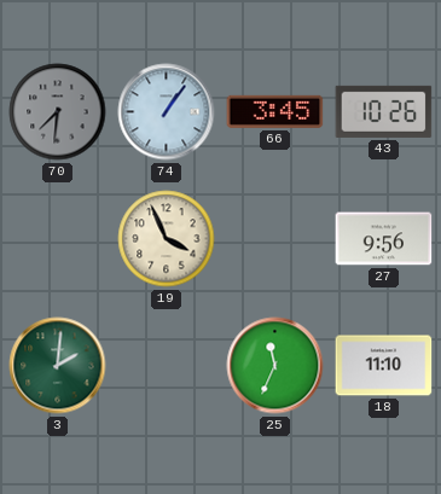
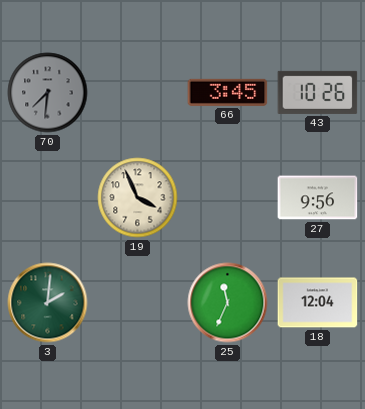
74: 1:06 -> none
18: 11:10 -> 12:04
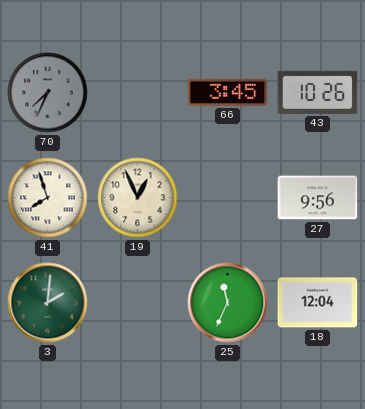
70: 7:31 -> 7:34
41: none -> 7:57
19: 3:56 -> 12:56
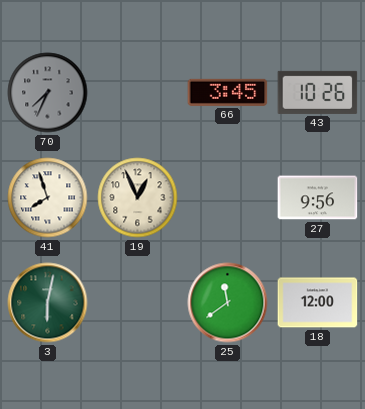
3: 2:01 -> 6:02
25: 11:34 -> 11:39
18: 12:04 -> 12:00
